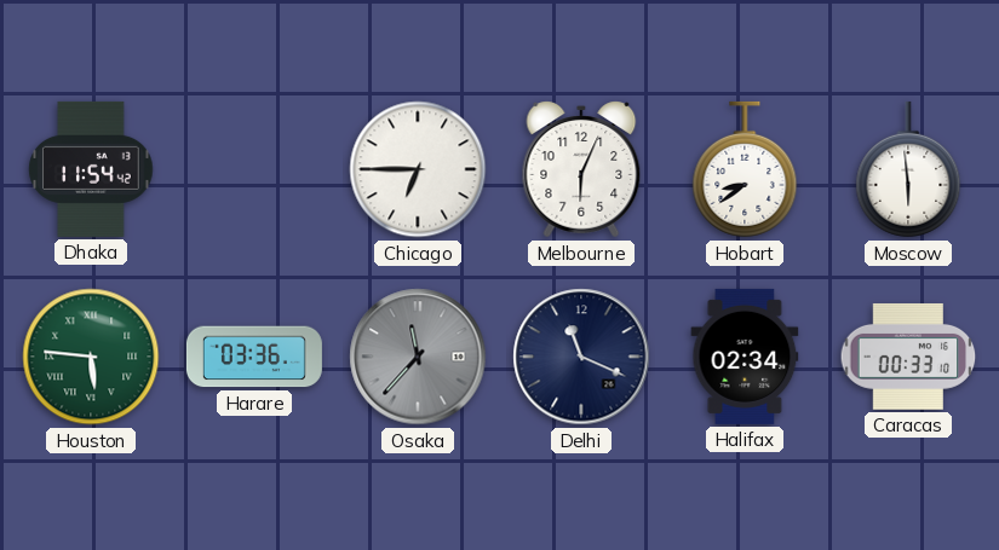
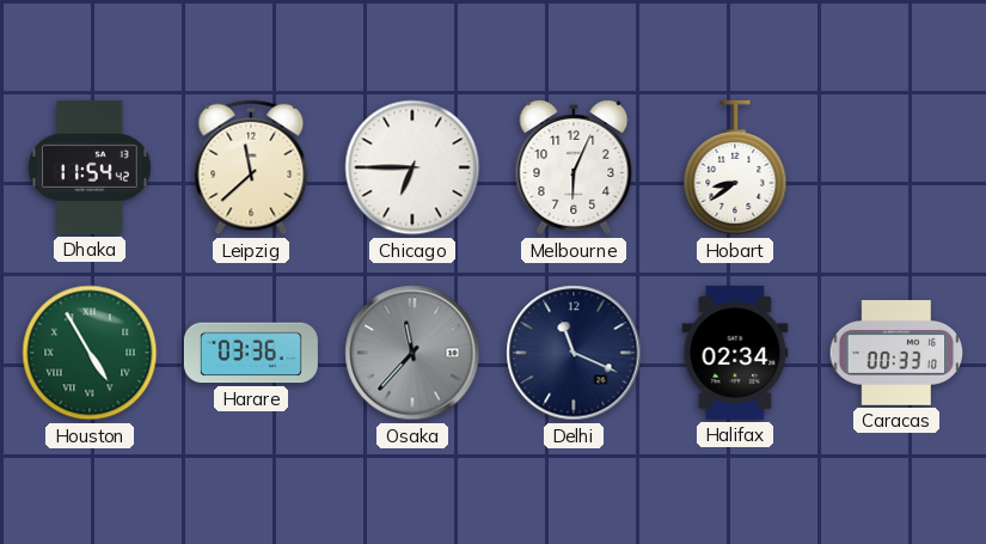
Leipzig: none -> 11:38
Moscow: 5:59 -> none
Houston: 5:46 -> 4:55
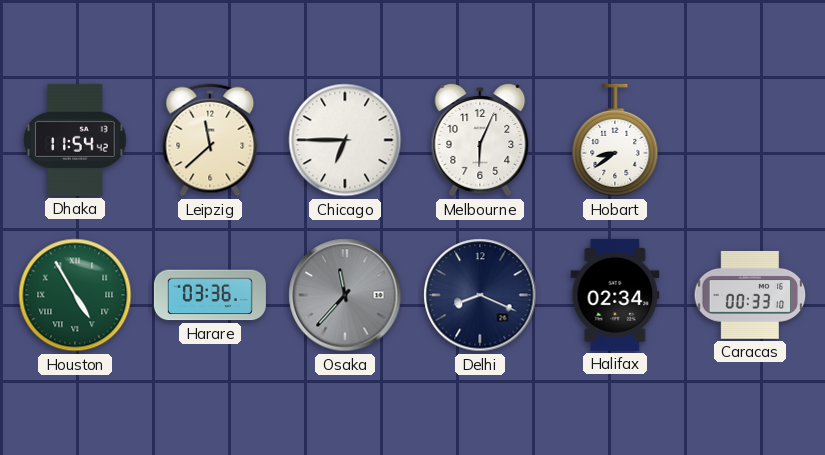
Delhi: 11:19 -> 8:19
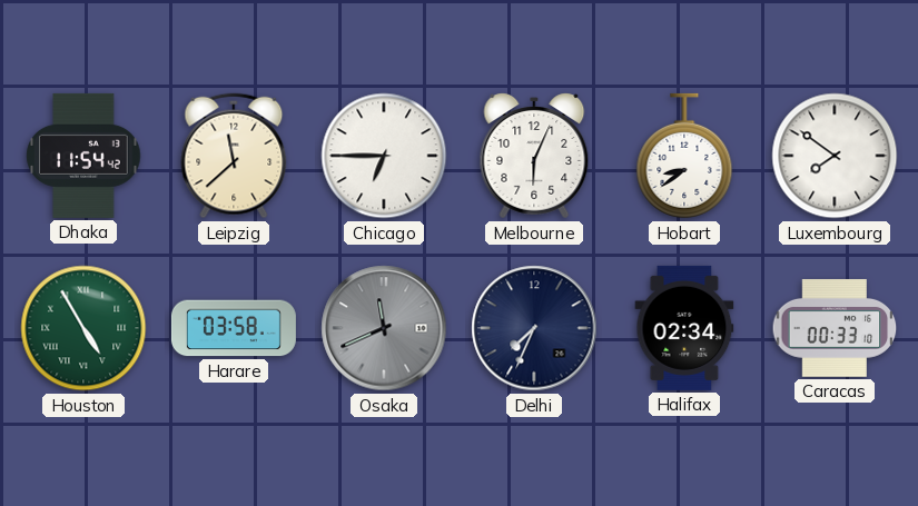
Luxembourg: none -> 7:51
Harare: 03:36 -> 03:58
Osaka: 11:37 -> 11:41
Delhi: 8:19 -> 7:34
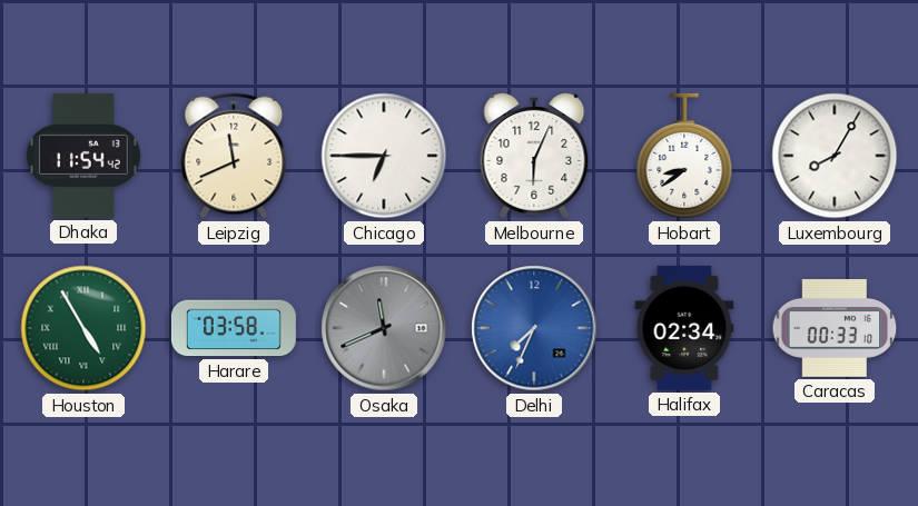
Leipzig: 11:38 -> 11:41
Luxembourg: 7:51 -> 8:05
Delhi dial: navy -> blue
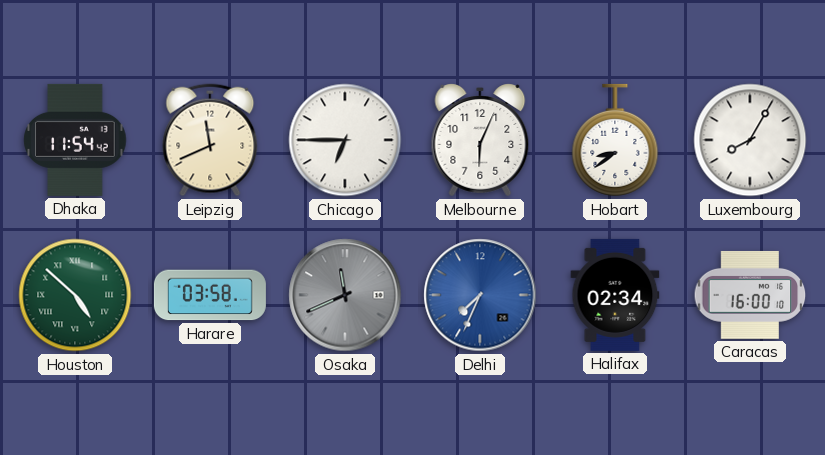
Houston: 4:55 -> 4:52
Caracas: 00:33 -> 16:00
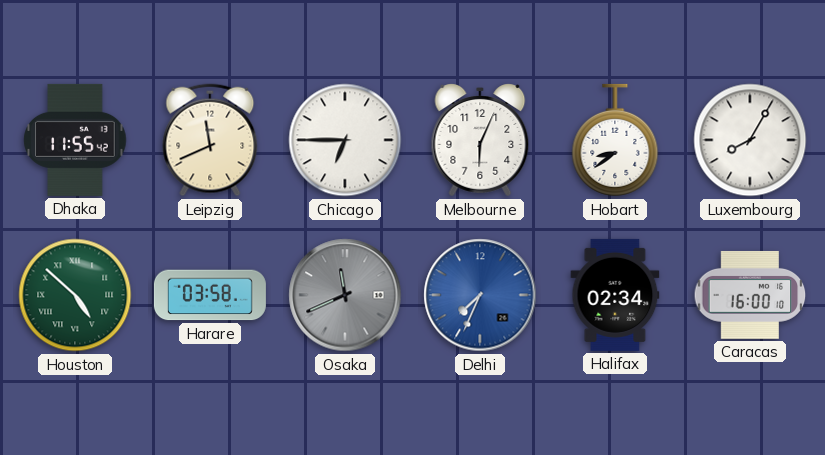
Dhaka: 11:54 -> 11:55
